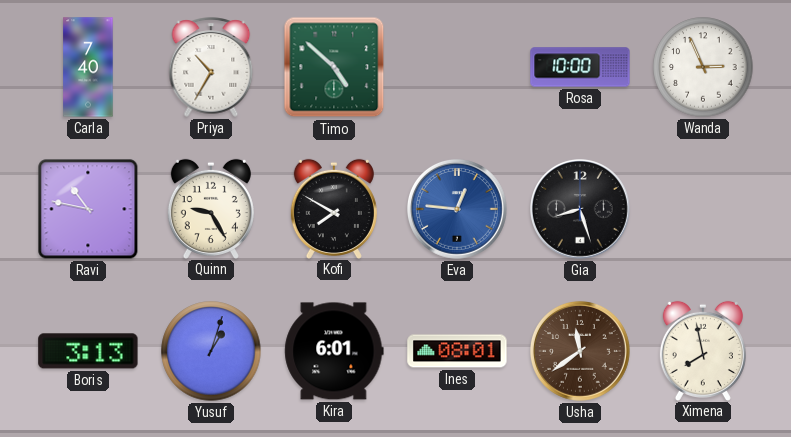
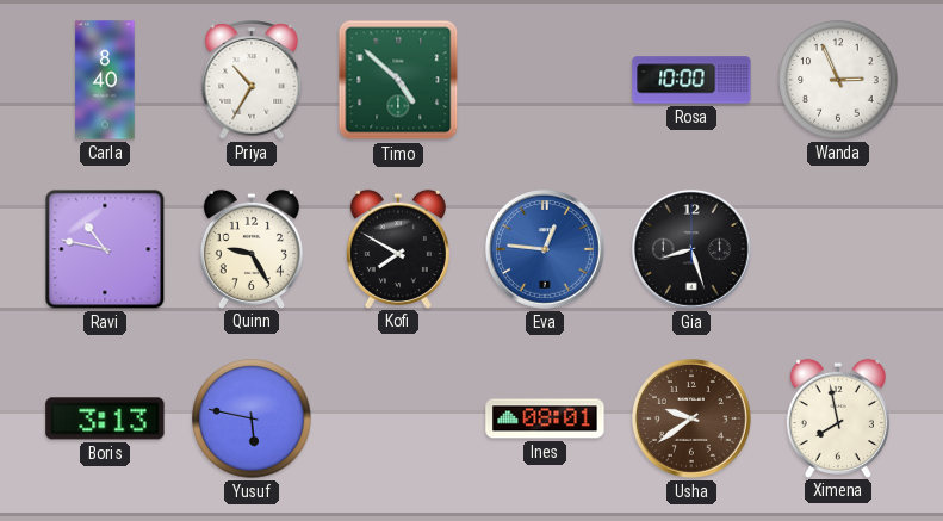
Carla: 7:40 -> 8:40
Yusuf: 1:03 -> 5:47
Kira: 6:01 -> none
Usha: 11:39 -> 9:39
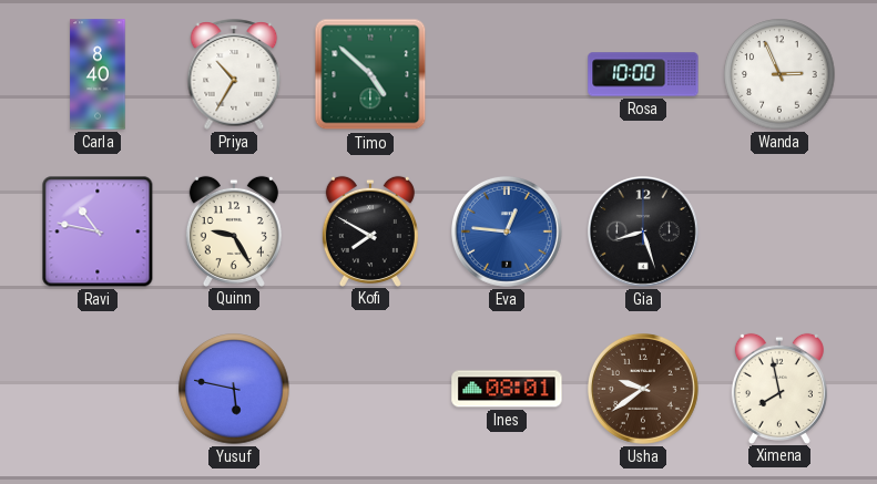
Boris: 3:13 -> none
